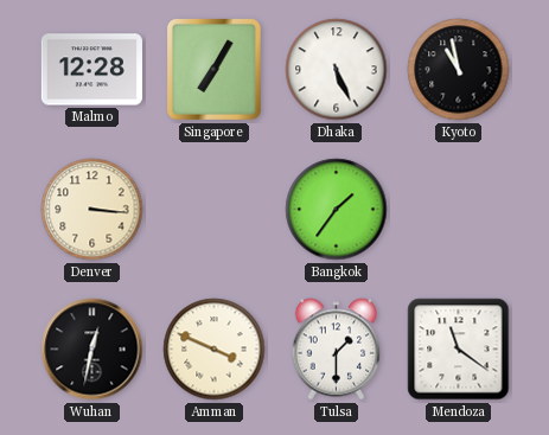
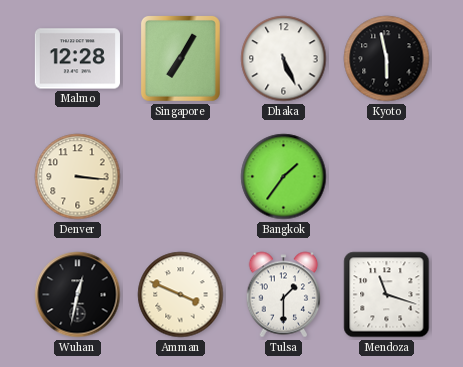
Kyoto: 10:58 -> 5:58
Mendoza: 11:21 -> 11:18
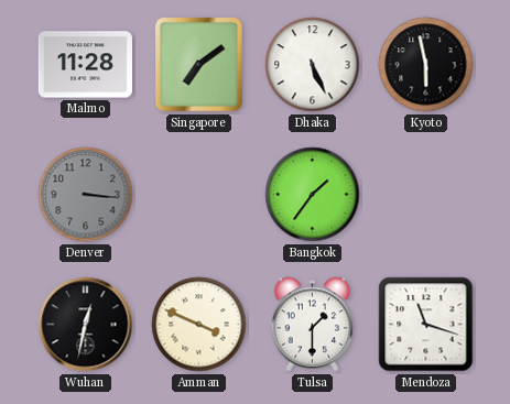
Malmo: 12:28 -> 11:28
Singapore: 7:05 -> 7:09
Denver dial: cream -> grey
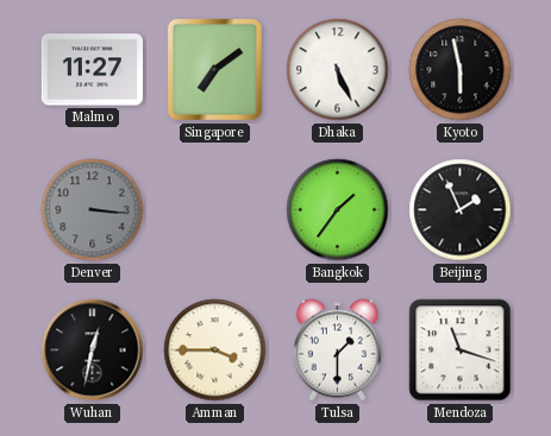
Malmo: 11:28 -> 11:27
Beijing: none -> 1:56
Amman: 3:49 -> 3:45
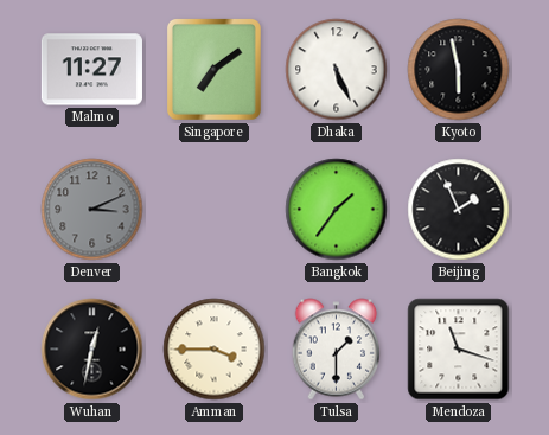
Denver: 3:16 -> 3:11
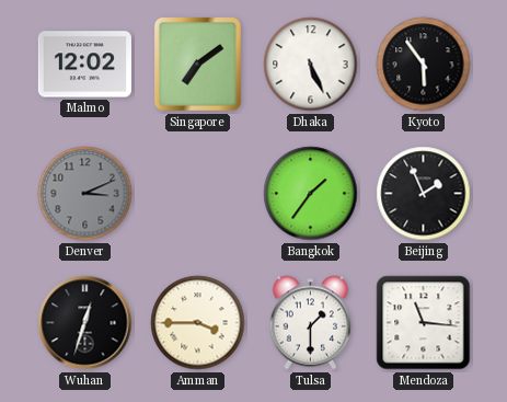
Malmo: 11:27 -> 12:02
Kyoto: 5:58 -> 5:54
Wuhan: 12:32 -> 12:33
Mendoza: 11:18 -> 11:16
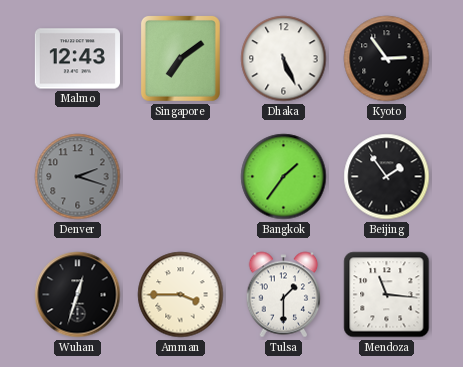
Malmo: 12:02 -> 12:43
Kyoto: 5:54 -> 2:54
Denver: 3:11 -> 2:18
Beijing: 1:56 -> 1:54
